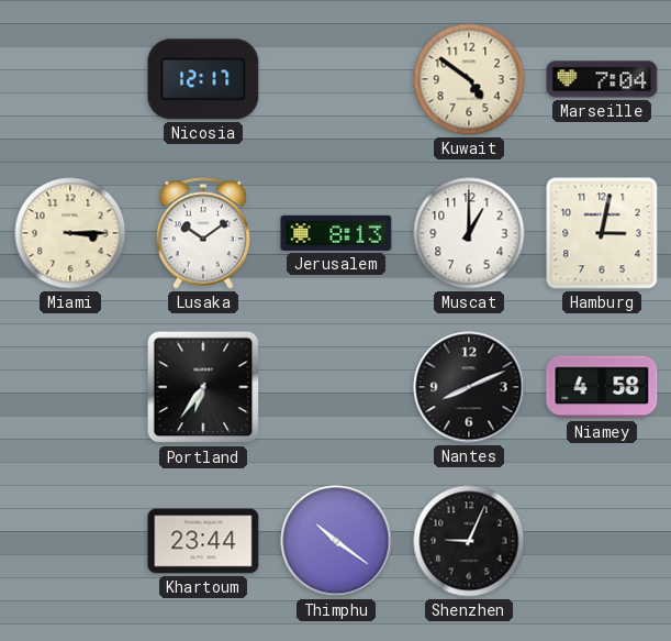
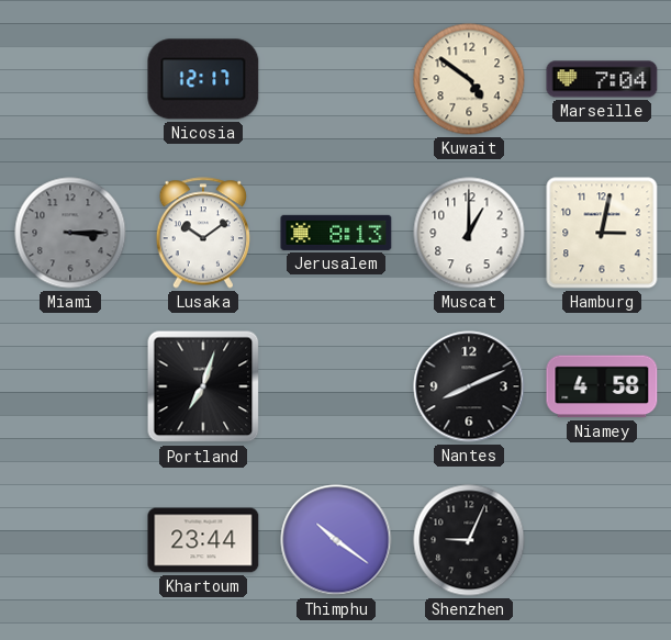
Miami dial: cream -> grey
Portland: 6:36 -> 7:03
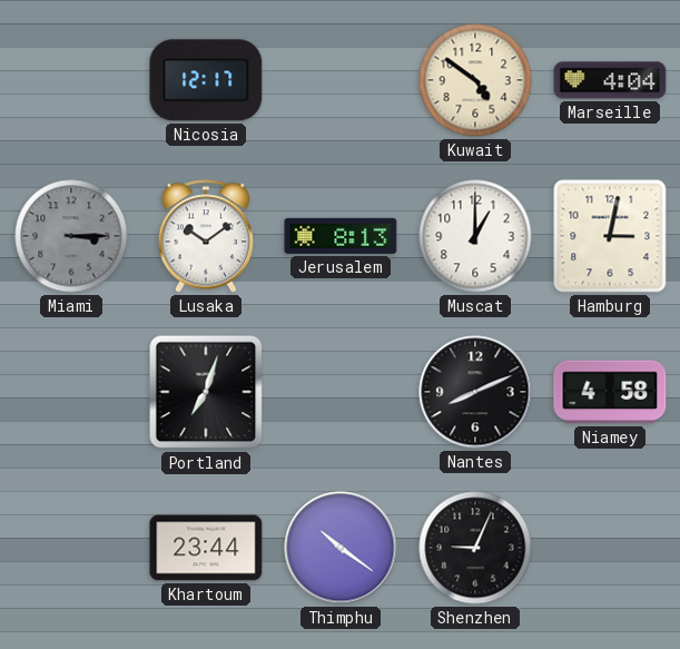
Marseille: 7:04 -> 4:04
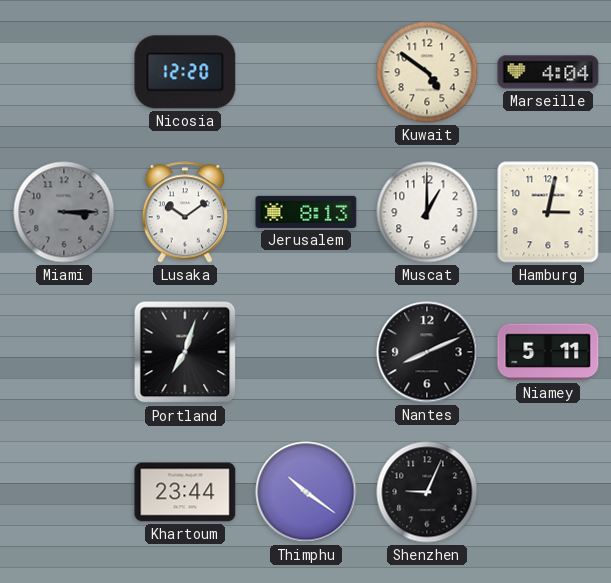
Nicosia: 12:17 -> 12:20
Niamey: 4:58 -> 5:11
